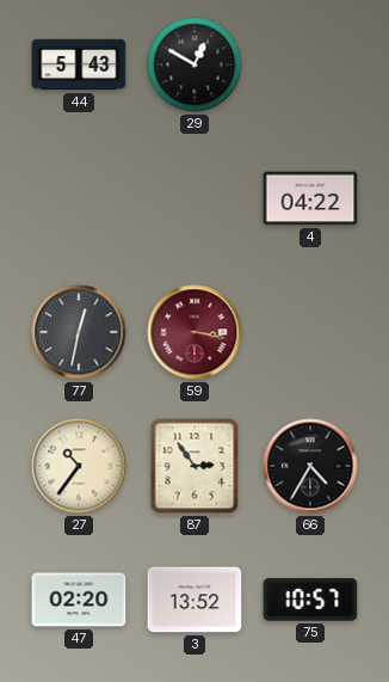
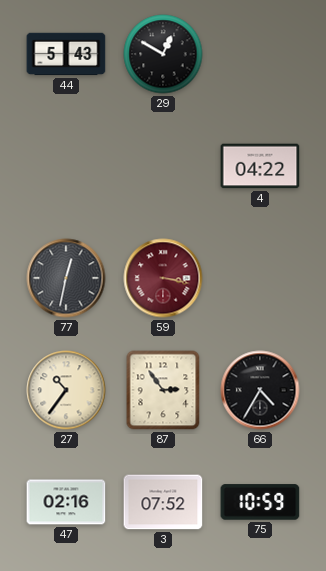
47: 02:20 -> 02:16
3: 13:52 -> 07:52
75: 10:57 -> 10:59
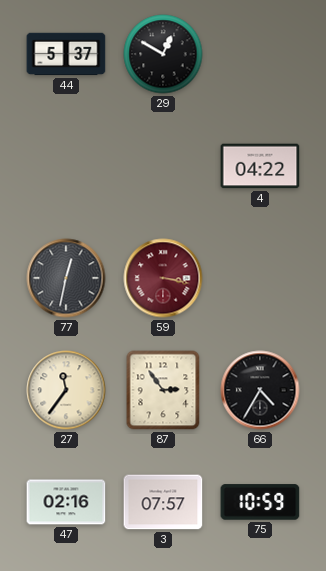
44: 5:43 -> 5:37
27: 10:36 -> 11:36
3: 07:52 -> 07:57
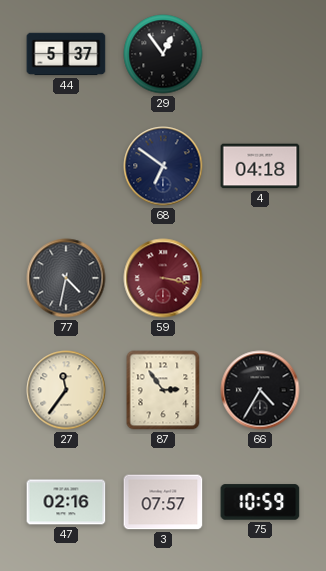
29: 12:50 -> 12:54
68: none -> 6:51
4: 04:22 -> 04:18
77: 12:32 -> 4:32
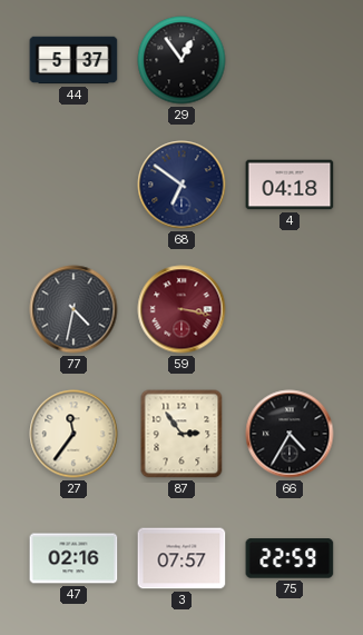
75: 10:59 -> 22:59
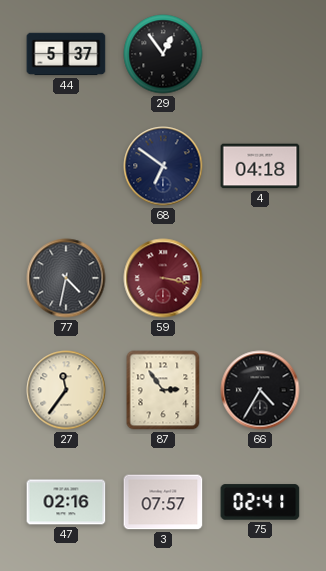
75: 22:59 -> 02:41
